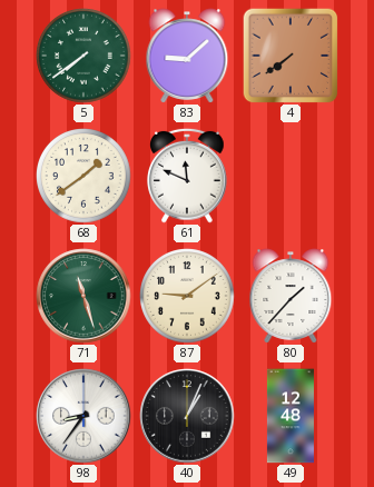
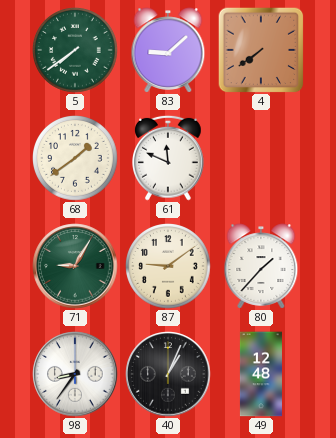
71: 11:27 -> 9:05
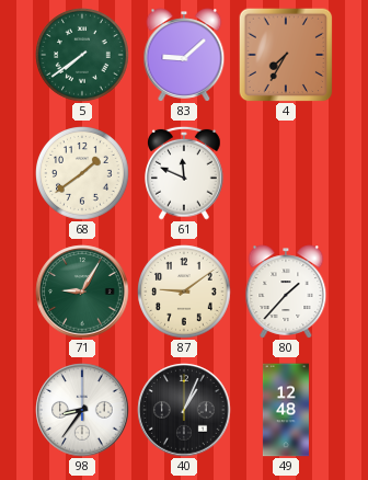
4: 7:39 -> 7:35
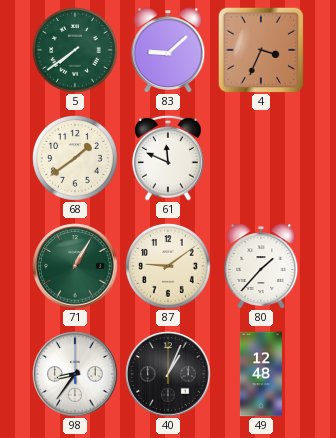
4: 7:35 -> 3:34
71: 9:05 -> 1:05
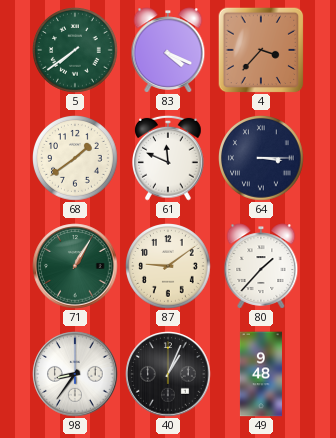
83: 9:08 -> 4:19
4: 3:34 -> 3:37
64: none -> 3:15
49: 12:48 -> 9:48
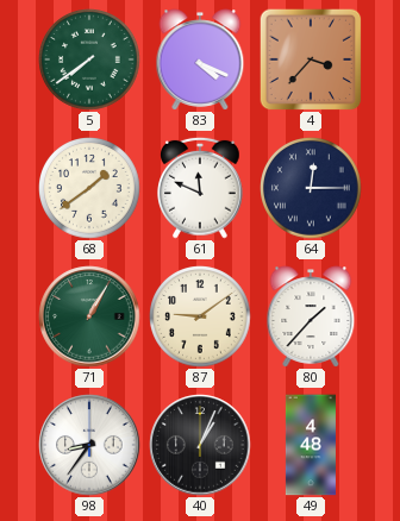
64: 3:15 -> 12:15
49: 9:48 -> 4:48
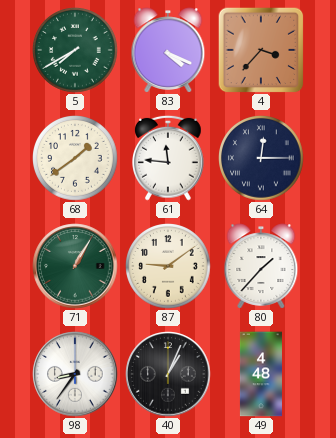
5: 7:39 -> 7:40
61: 11:49 -> 11:46
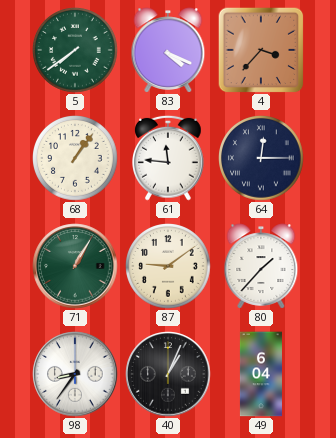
5: 7:40 -> 7:39
68: 1:39 -> 1:06
49: 4:48 -> 6:04
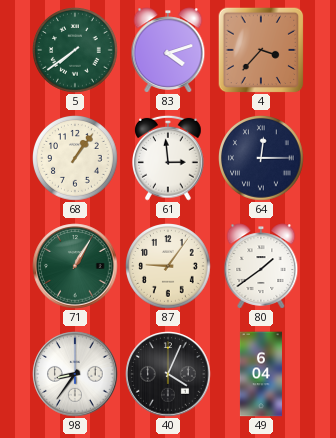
83: 4:19 -> 4:12
61: 11:46 -> 2:59
87: 9:09 -> 9:06
80: 1:37 -> 1:39
40: 1:04 -> 4:04
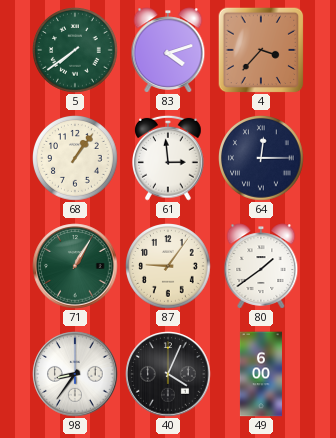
49: 6:04 -> 6:00
